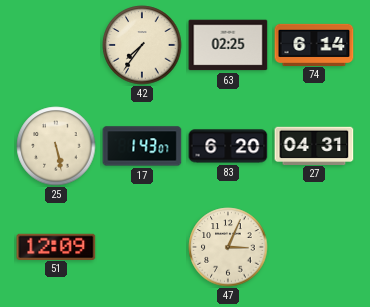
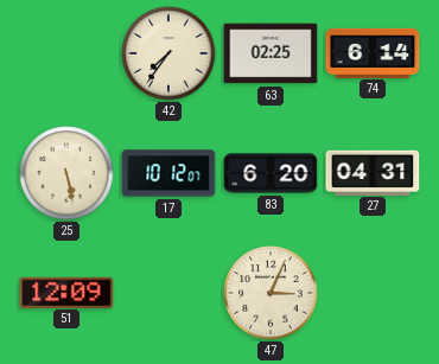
17: 1:43 -> 10:12
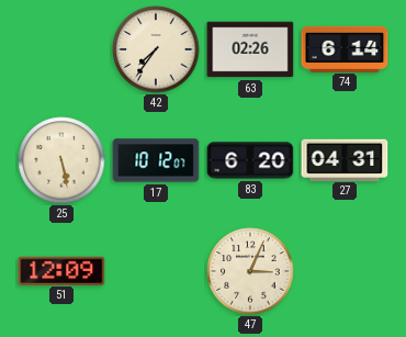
63: 02:25 -> 02:26
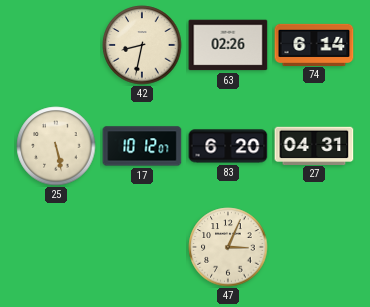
42: 7:36 -> 8:32
51: 12:09 -> none
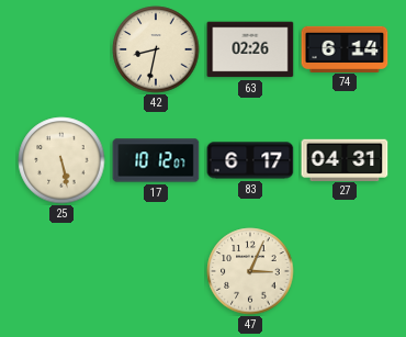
83: 6:20 -> 6:17
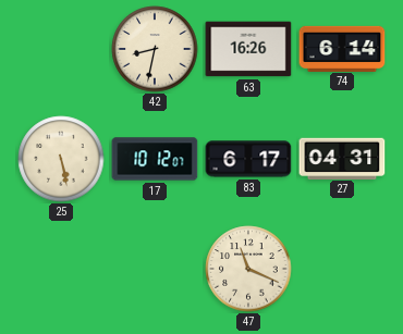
63: 02:26 -> 16:26
47: 3:04 -> 11:19
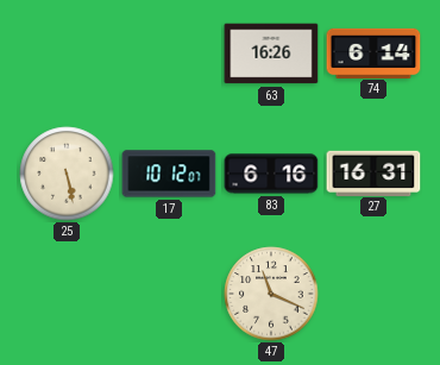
42: 8:32 -> none
83: 6:17 -> 6:16
27: 04:31 -> 16:31
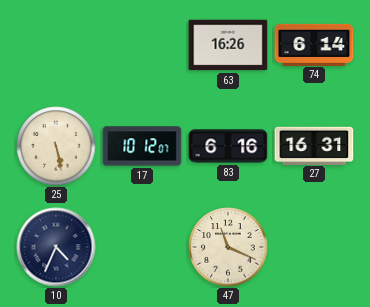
10: none -> 4:34
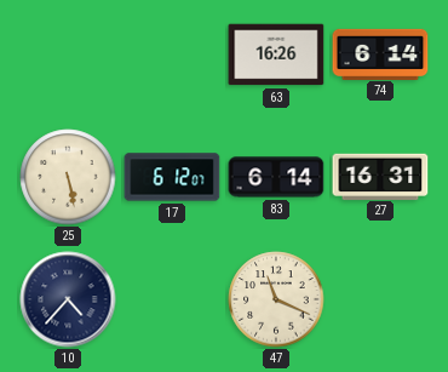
17: 10:12 -> 6:12
83: 6:16 -> 6:14
10: 4:34 -> 4:37
